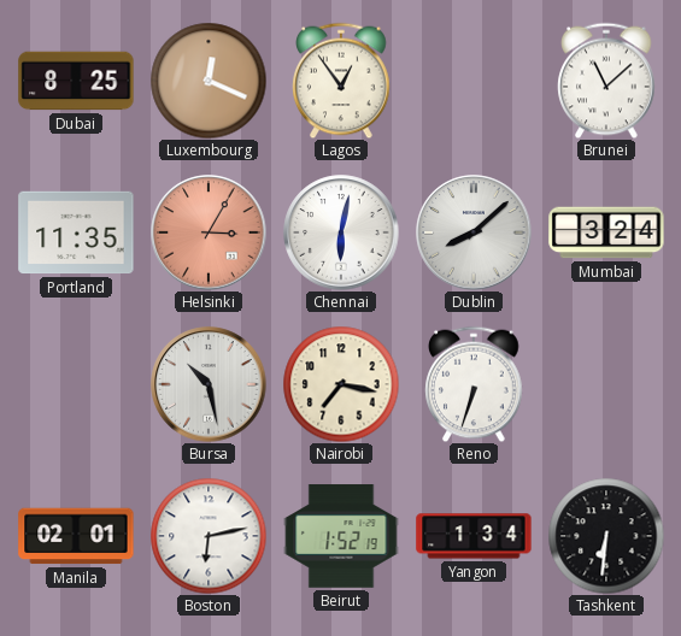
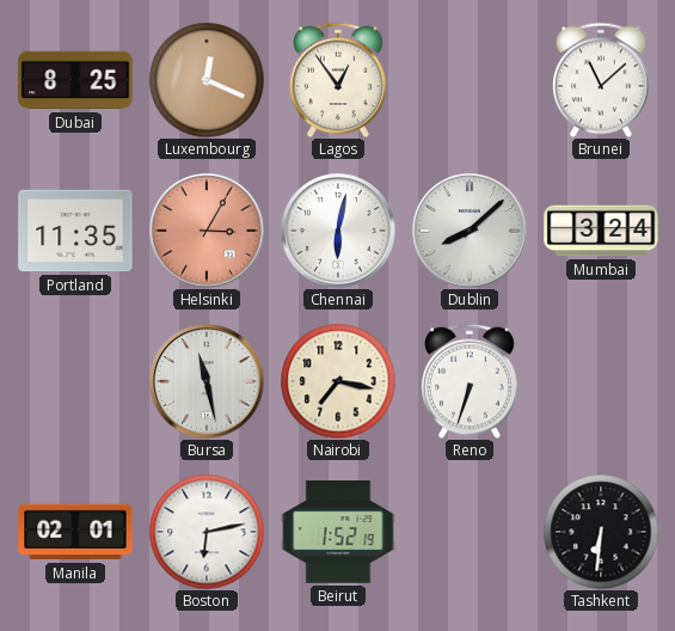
Bursa: 10:28 -> 11:28
Yangon: 1:34 -> none
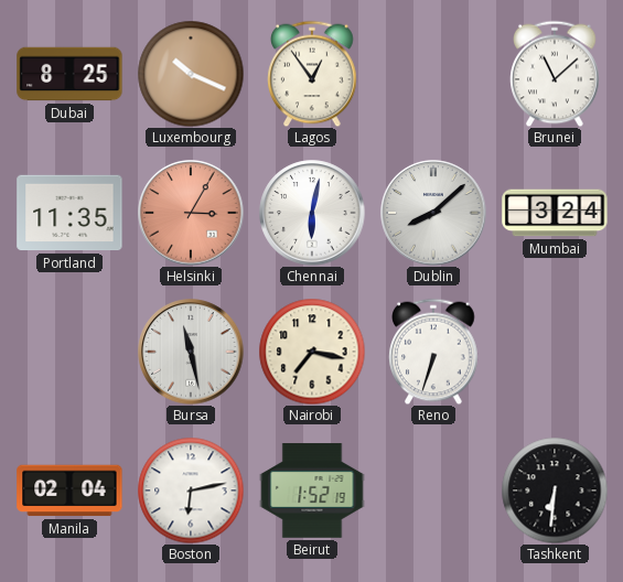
Luxembourg: 12:19 -> 10:19
Manila: 02:01 -> 02:04
